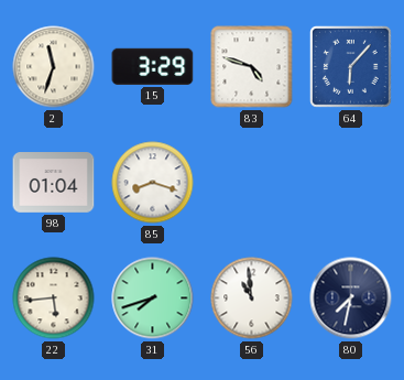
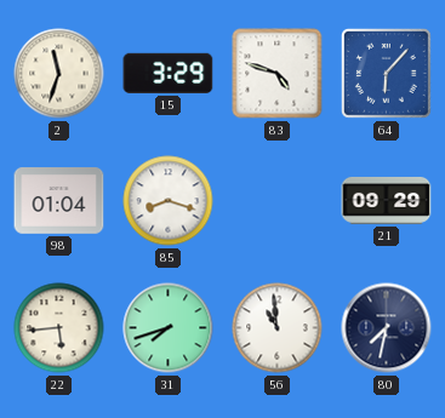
21: none -> 09:29
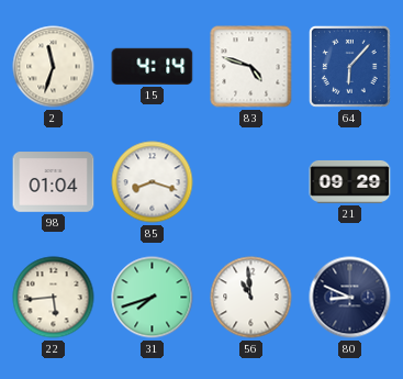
15: 3:29 -> 4:14
80: 7:32 -> 8:49
